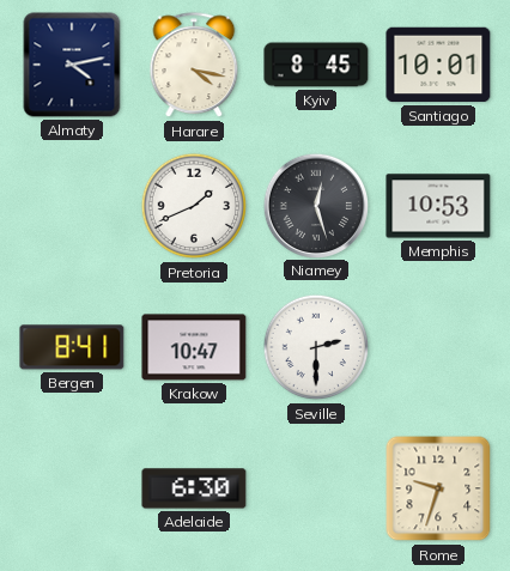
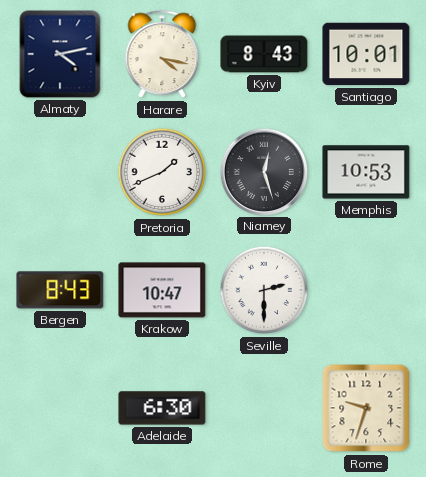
Kyiv: 8:45 -> 8:43
Bergen: 8:41 -> 8:43
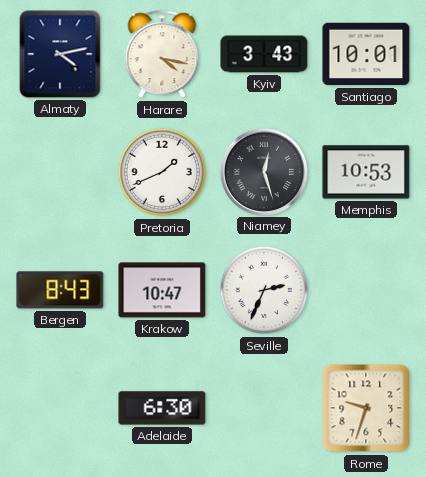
Kyiv: 8:43 -> 3:43
Seville: 2:30 -> 2:34
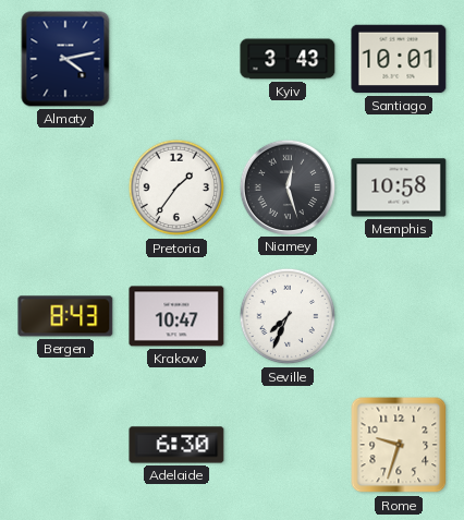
Harare: 4:17 -> none
Pretoria: 1:41 -> 1:36
Memphis: 10:53 -> 10:58
Seville: 2:34 -> 7:34
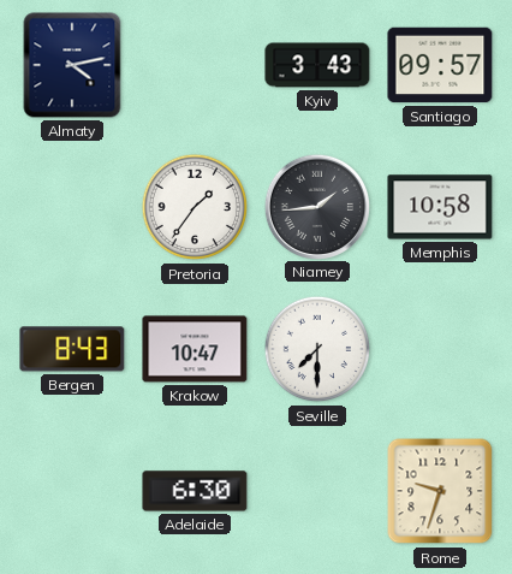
Santiago: 10:01 -> 09:57
Niamey: 12:27 -> 1:44
Seville: 7:34 -> 7:30
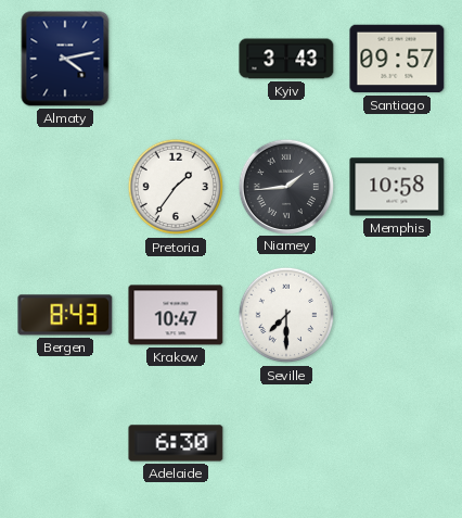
Rome: 9:33 -> none
